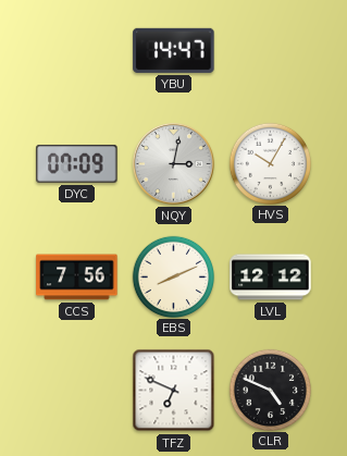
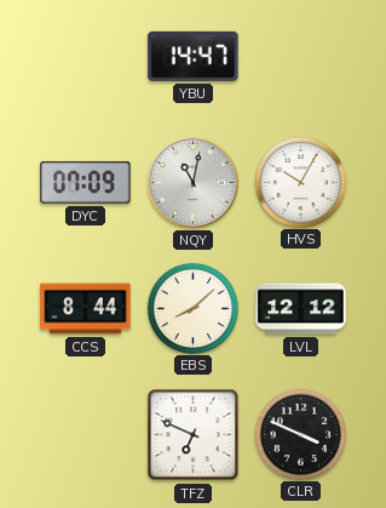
NQY: 3:02 -> 11:02
CCS: 7:56 -> 8:44
EBS: 8:11 -> 8:08
CLR: 4:49 -> 3:49
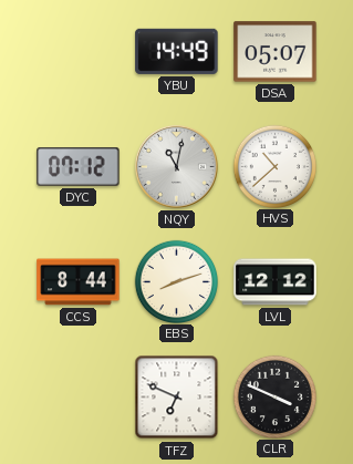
YBU: 14:47 -> 14:49
DSA: none -> 05:07
DYC: 07:09 -> 07:12
HVS: 10:05 -> 10:38
EBS: 8:08 -> 8:12
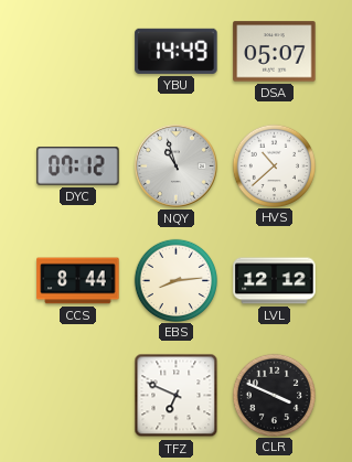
NQY: 11:02 -> 10:57
EBS: 8:12 -> 8:14
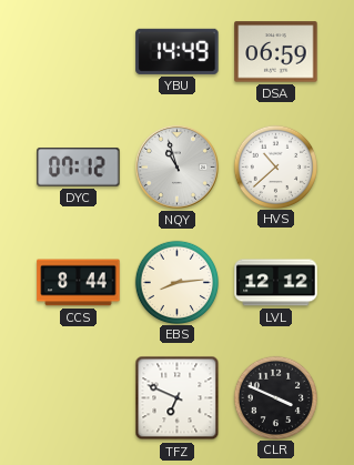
DSA: 05:07 -> 06:59
